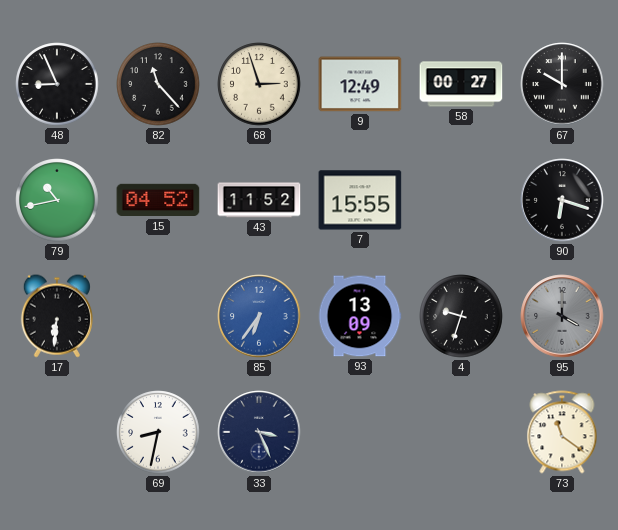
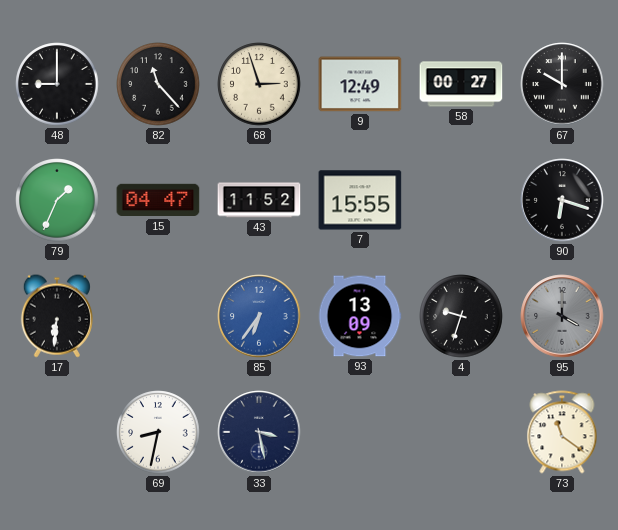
48: 8:56 -> 9:00
79: 10:43 -> 1:34
15: 04:52 -> 04:47
33: 3:26 -> 3:28
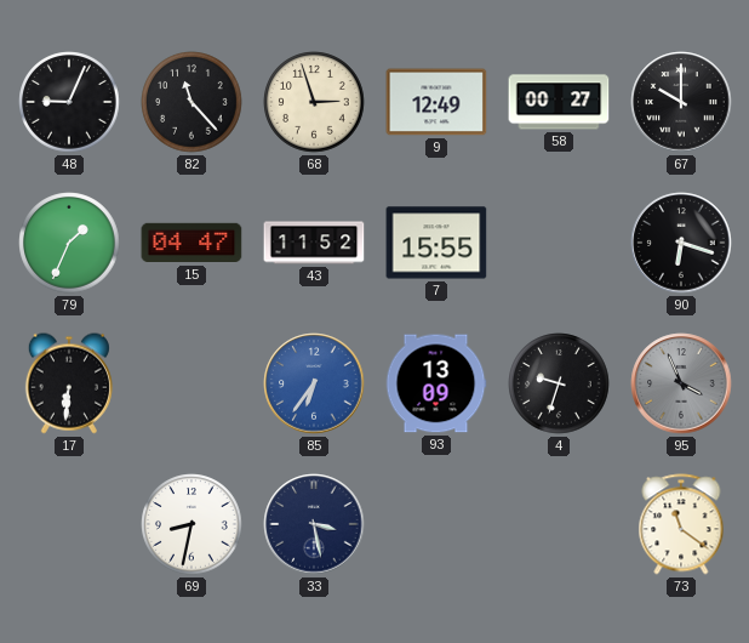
48: 9:00 -> 9:04
95: 4:00 -> 3:56
